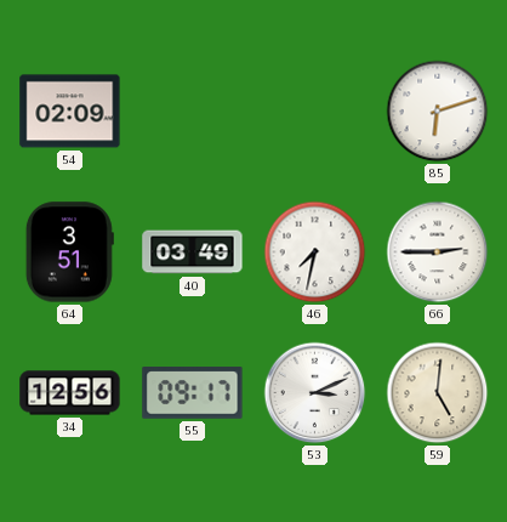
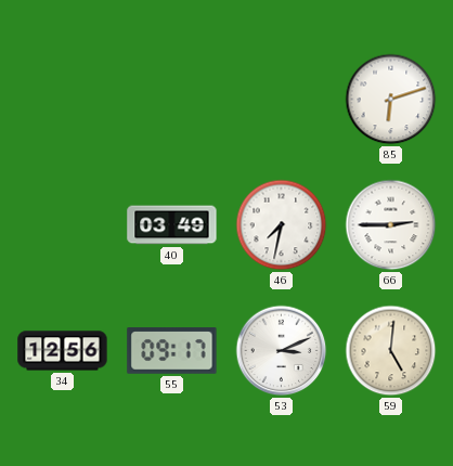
54: 02:09 -> none
64: 3:51 -> none
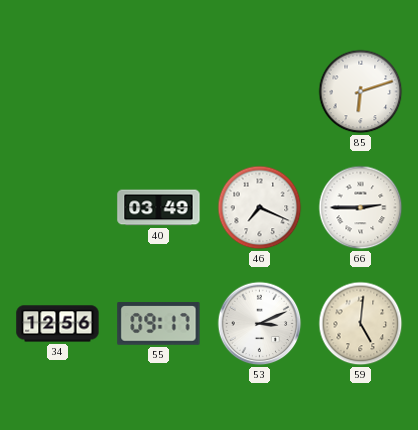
46: 7:32 -> 7:19
